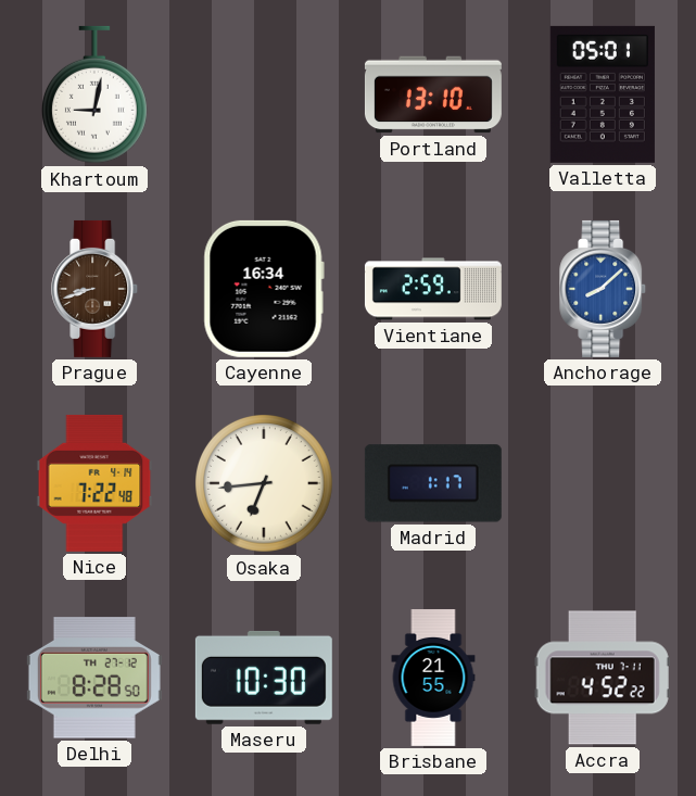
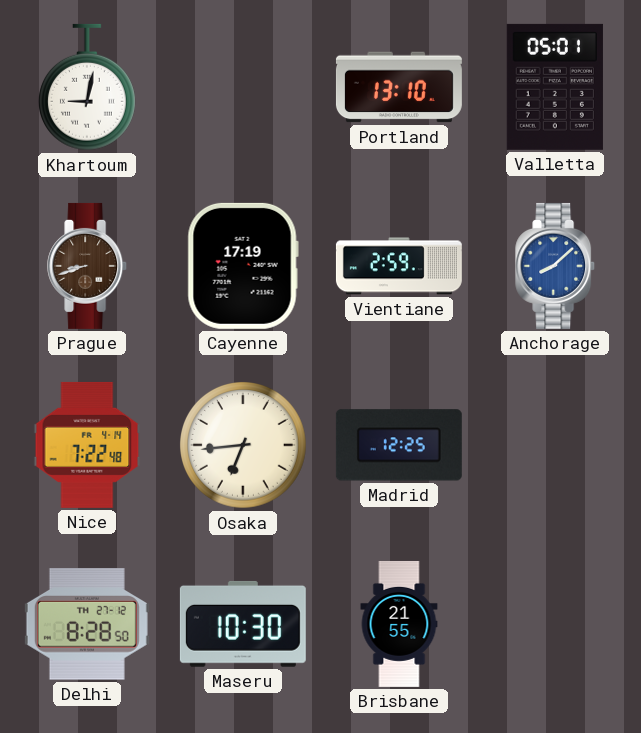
Cayenne: 16:34 -> 17:19
Madrid: 1:17 -> 12:25
Accra: 4:52 -> none
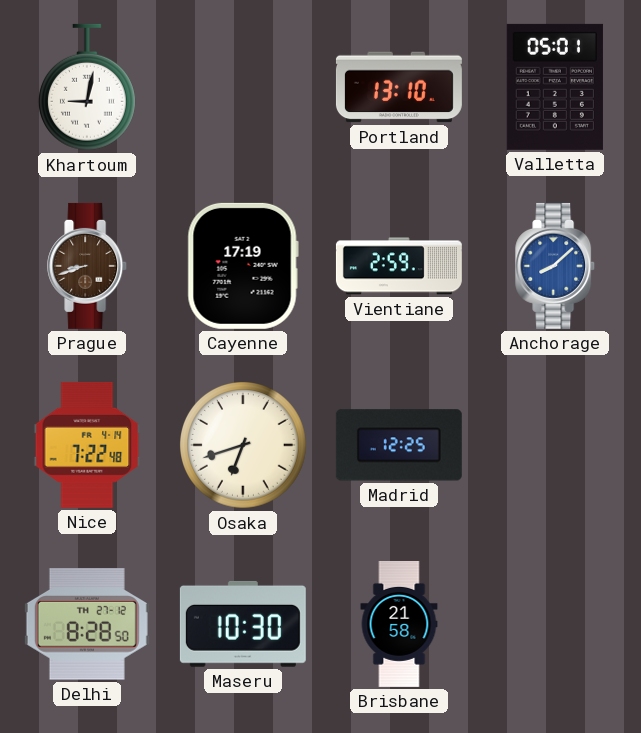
Osaka: 6:44 -> 6:42
Brisbane: 21:55 -> 21:58
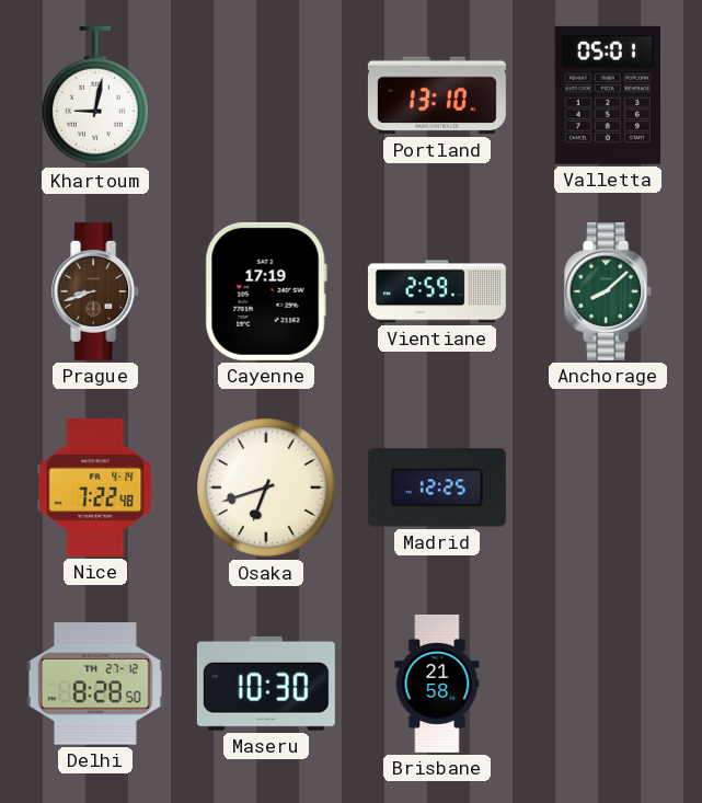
Anchorage dial: blue -> green
